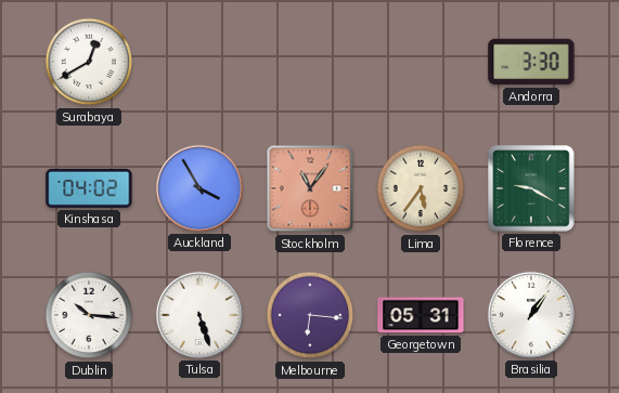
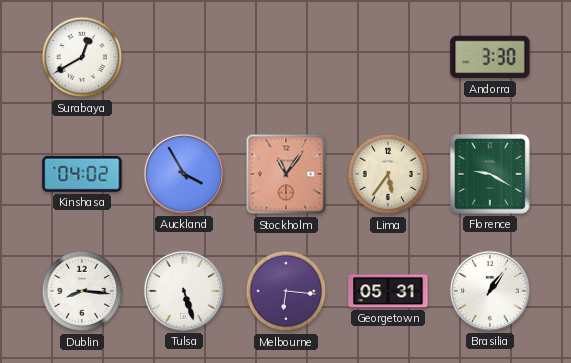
Dublin: 10:16 -> 8:16
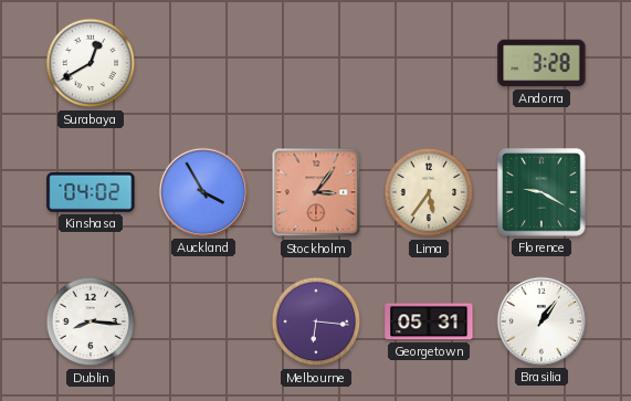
Andorra: 3:30 -> 3:28
Stockholm: 11:06 -> 3:06
Tulsa: 5:27 -> none
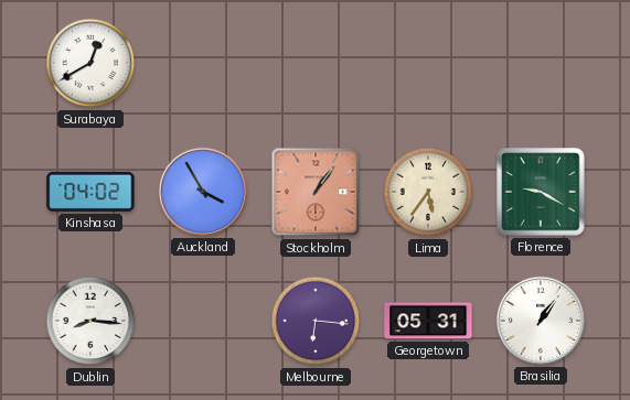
Andorra: 3:28 -> none
Stockholm: 3:06 -> 1:06
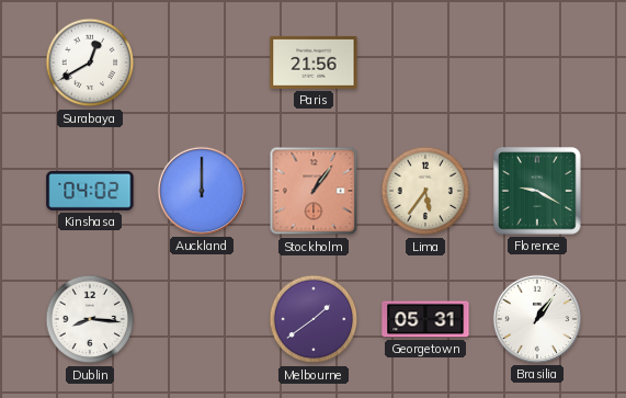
Paris: none -> 21:56
Auckland: 3:55 -> 12:00
Melbourne: 6:16 -> 1:39
